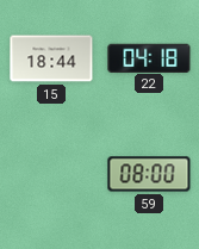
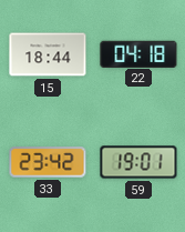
33: none -> 23:42
59: 08:00 -> 19:01
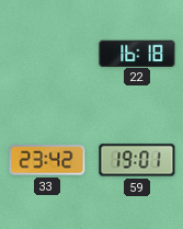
15: 18:44 -> none
22: 04:18 -> 16:18
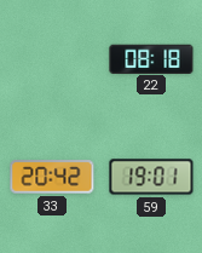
22: 16:18 -> 08:18
33: 23:42 -> 20:42
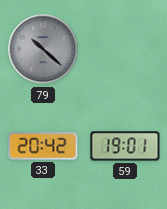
79: none -> 10:22
22: 08:18 -> none
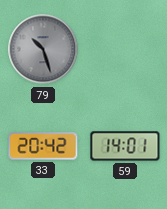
79: 10:22 -> 10:27
59: 19:01 -> 14:01
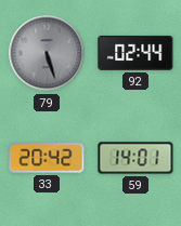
79: 10:27 -> 5:27
92: none -> 02:44
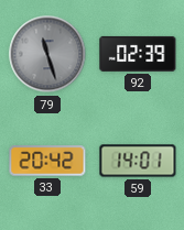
79: 5:27 -> 11:27
92: 02:44 -> 02:39
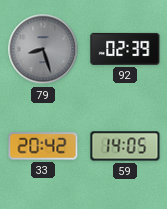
79: 11:27 -> 8:27
59: 14:01 -> 14:05
